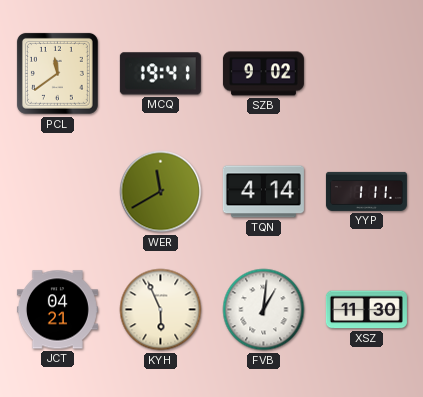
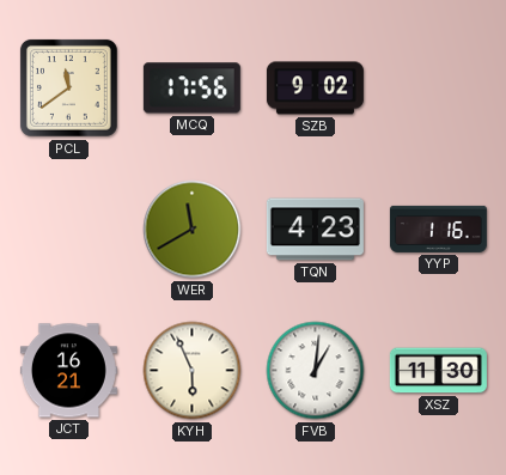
MCQ: 19:41 -> 17:56
TQN: 4:14 -> 4:23
YYP: 1:11 -> 1:16
JCT: 04:21 -> 16:21
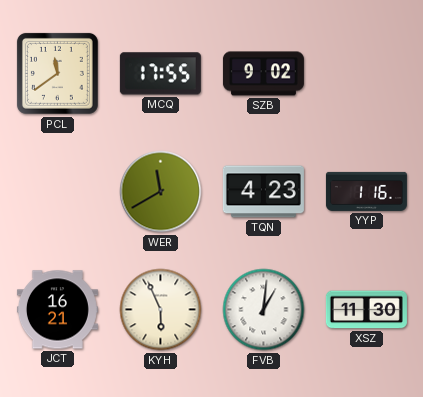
MCQ: 17:56 -> 17:55
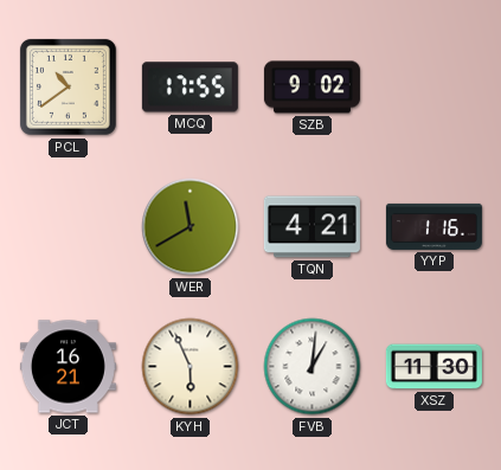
PCL: 11:39 -> 10:39
TQN: 4:23 -> 4:21
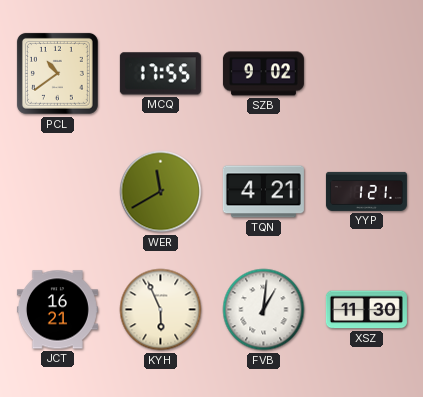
YYP: 1:16 -> 1:21
